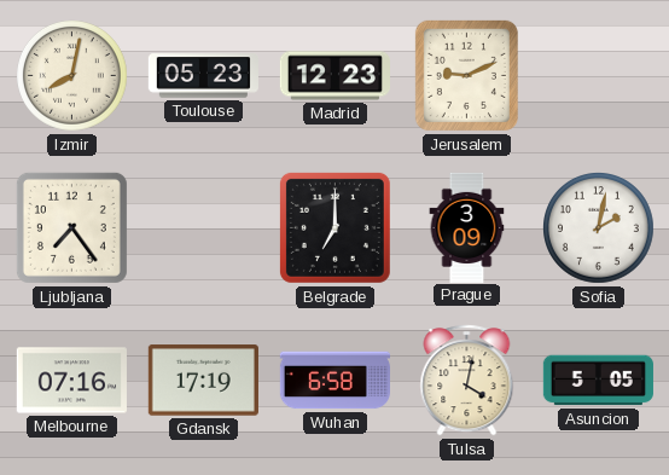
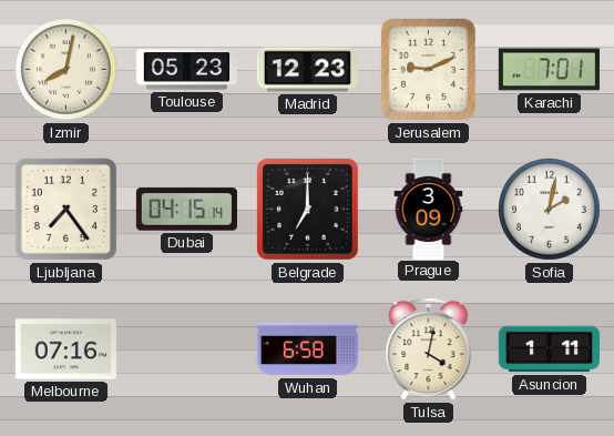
Karachi: none -> 7:01
Dubai: none -> 04:15
Gdansk: 17:19 -> none
Asuncion: 5:05 -> 1:11
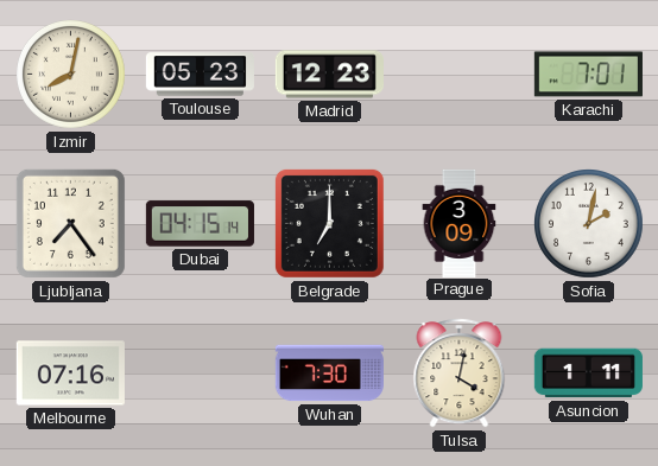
Jerusalem: 9:11 -> none
Wuhan: 6:58 -> 7:30
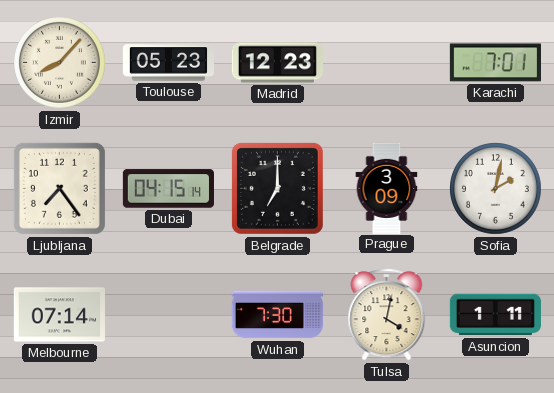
Izmir: 8:02 -> 8:07
Melbourne: 07:16 -> 07:14
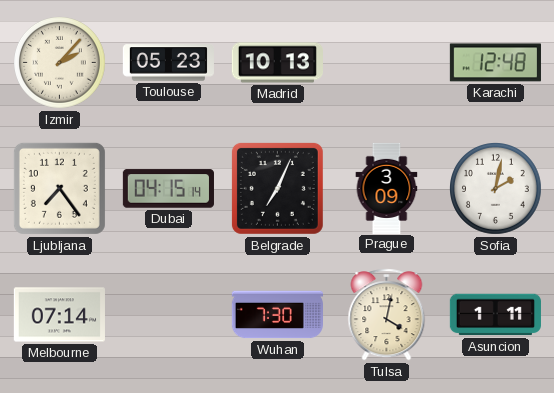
Izmir: 8:07 -> 2:07
Madrid: 12:23 -> 10:13
Karachi: 7:01 -> 12:48
Belgrade: 7:00 -> 7:04
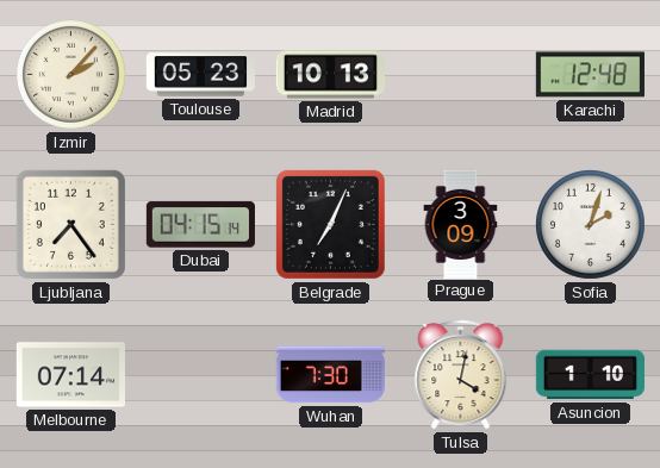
Sofia: 2:02 -> 2:03
Asuncion: 1:11 -> 1:10
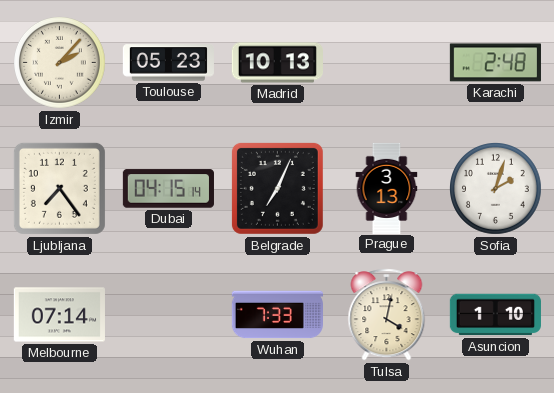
Karachi: 12:48 -> 2:48
Prague: 3:09 -> 3:13
Wuhan: 7:30 -> 7:33
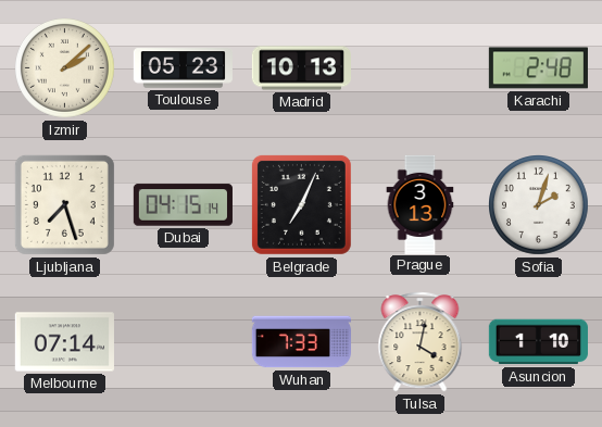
Izmir: 2:07 -> 2:08
Ljubljana: 7:24 -> 7:27
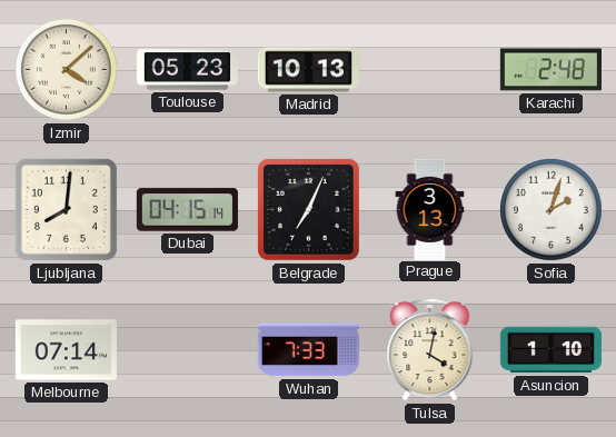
Izmir: 2:08 -> 4:08
Ljubljana: 7:27 -> 8:01
